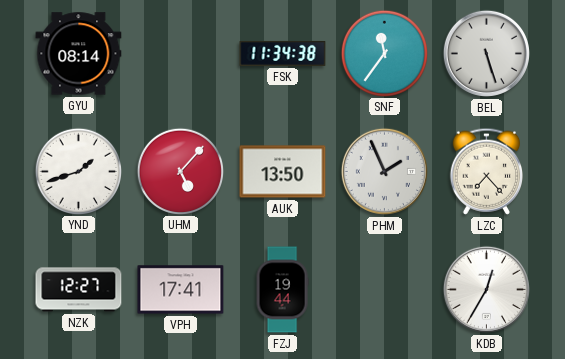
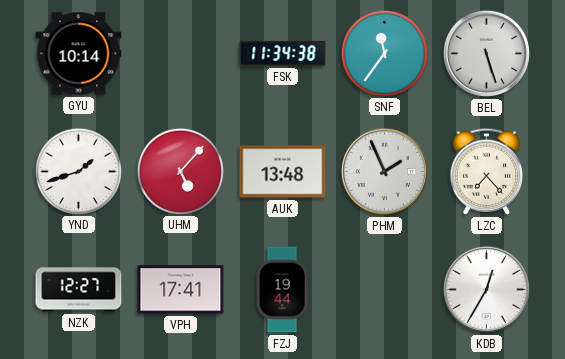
GYU: 08:14 -> 10:14
AUK: 13:50 -> 13:48
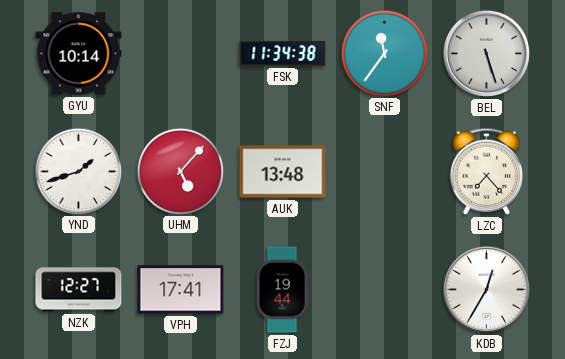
PHM: 1:56 -> none
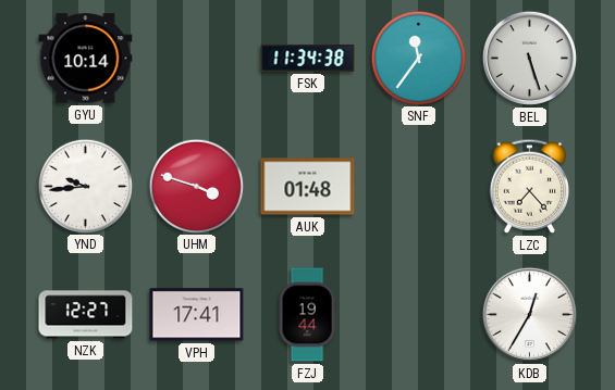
YND: 1:42 -> 9:44
UHM: 5:07 -> 3:48
AUK: 13:48 -> 01:48
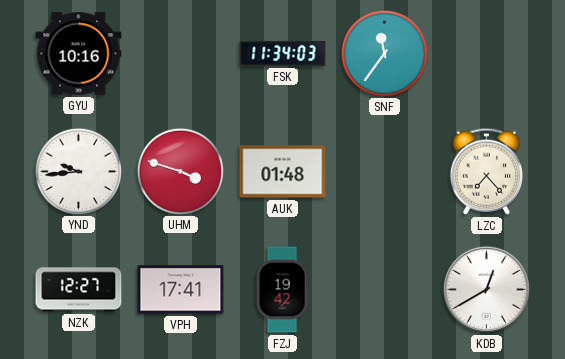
GYU: 10:14 -> 10:16
FSK: 11:34:38 -> 11:34:03
BEL: 5:27 -> none
FZJ: 19:44 -> 19:42
KDB: 12:35 -> 12:40
